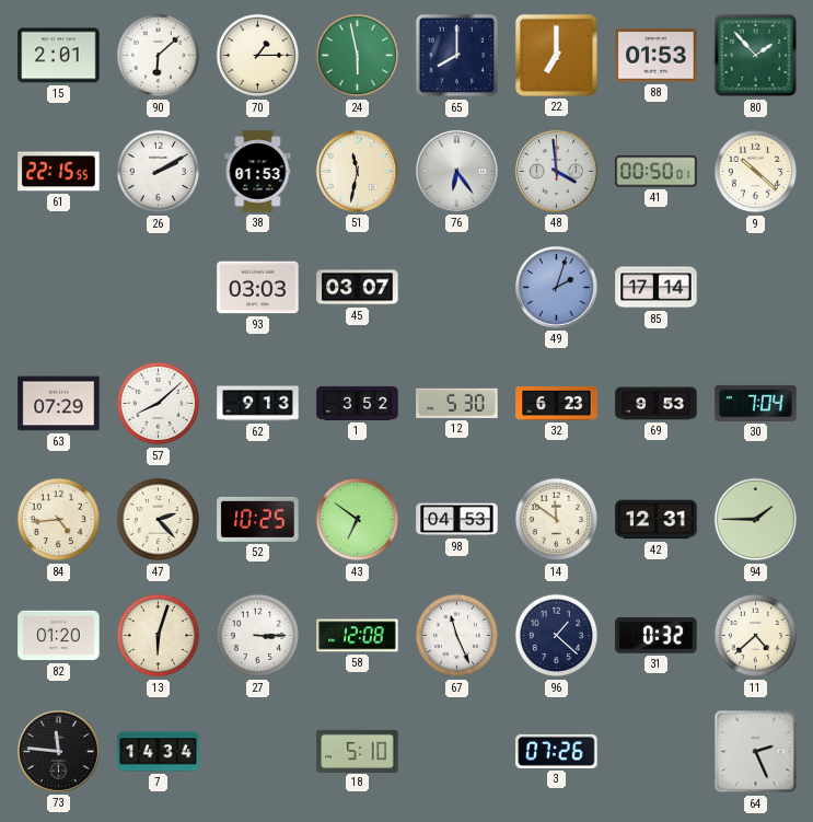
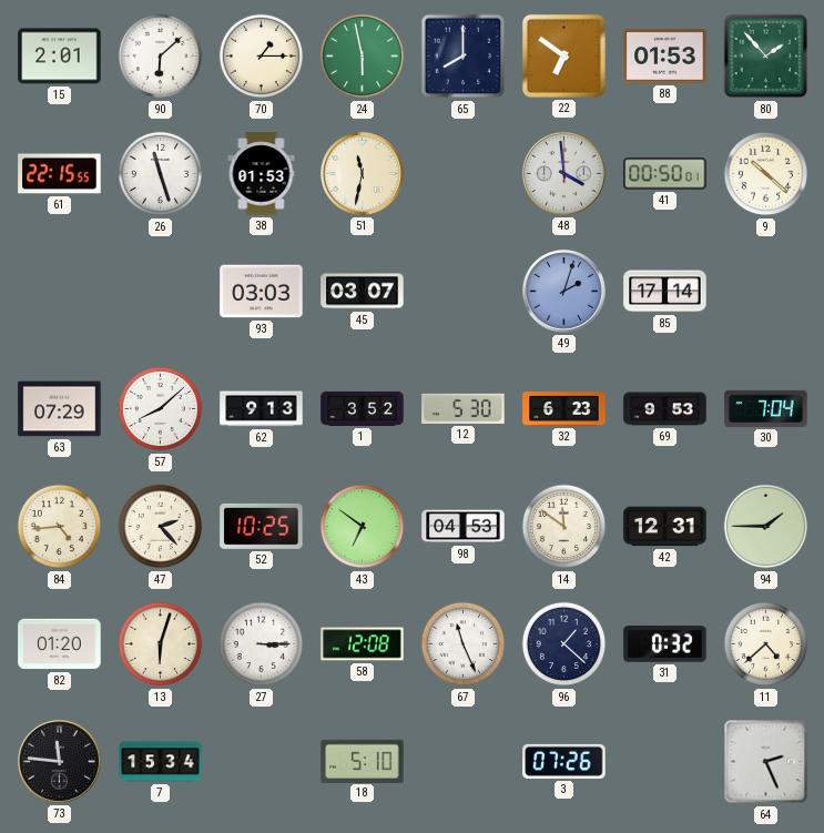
22: 7:00 -> 6:51
26: 2:10 -> 11:27
76: 6:24 -> none
7: 14:34 -> 15:34
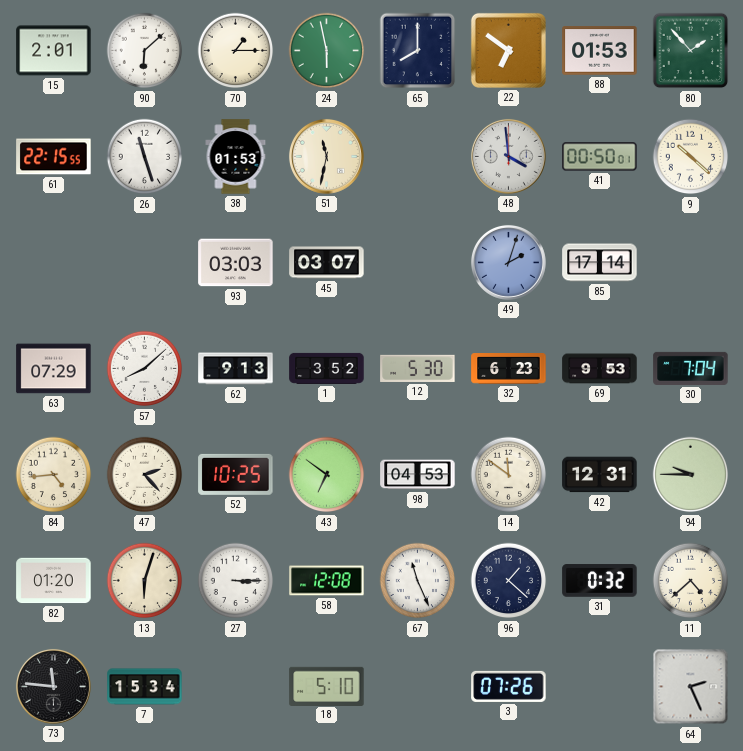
94: 1:45 -> 9:45
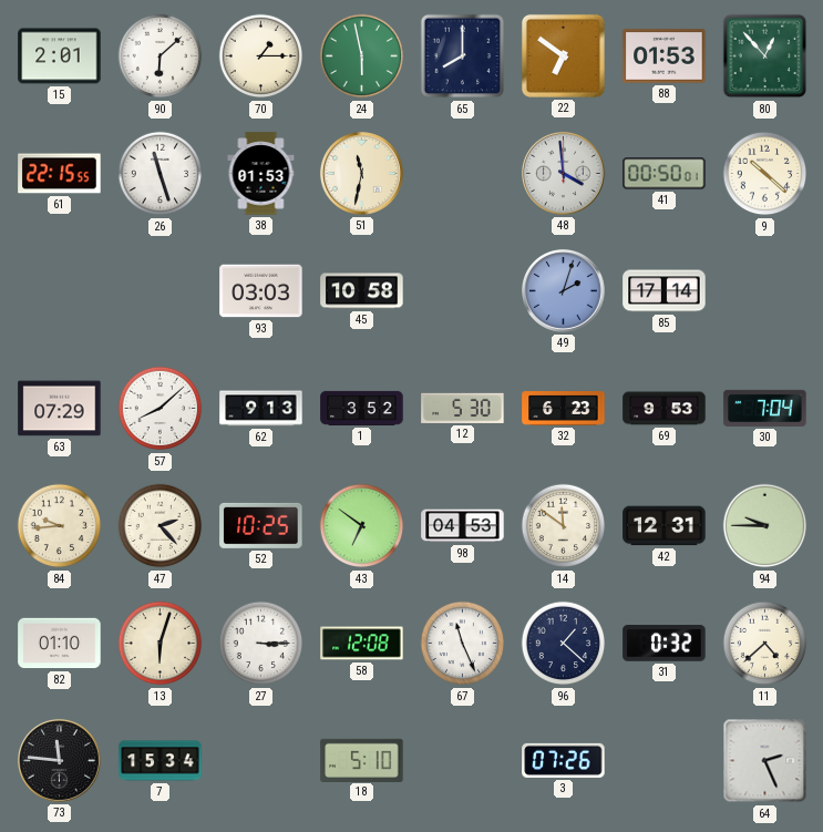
80: 1:53 -> 12:53
45: 03:07 -> 10:58
84: 4:44 -> 9:44
82: 01:20 -> 01:10
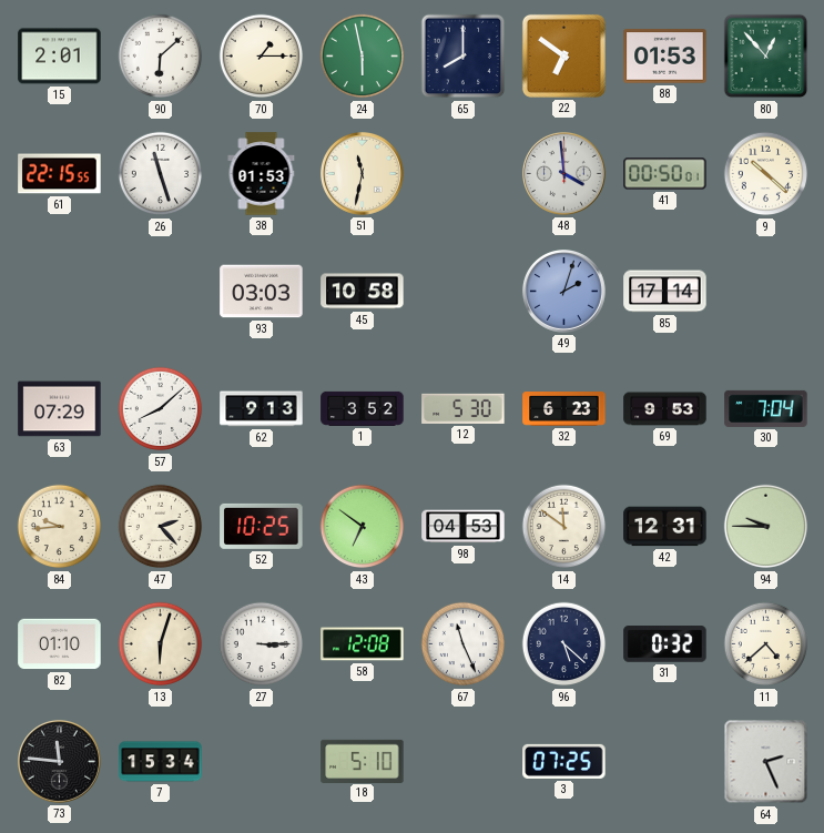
96: 1:22 -> 5:22
3: 07:26 -> 07:25
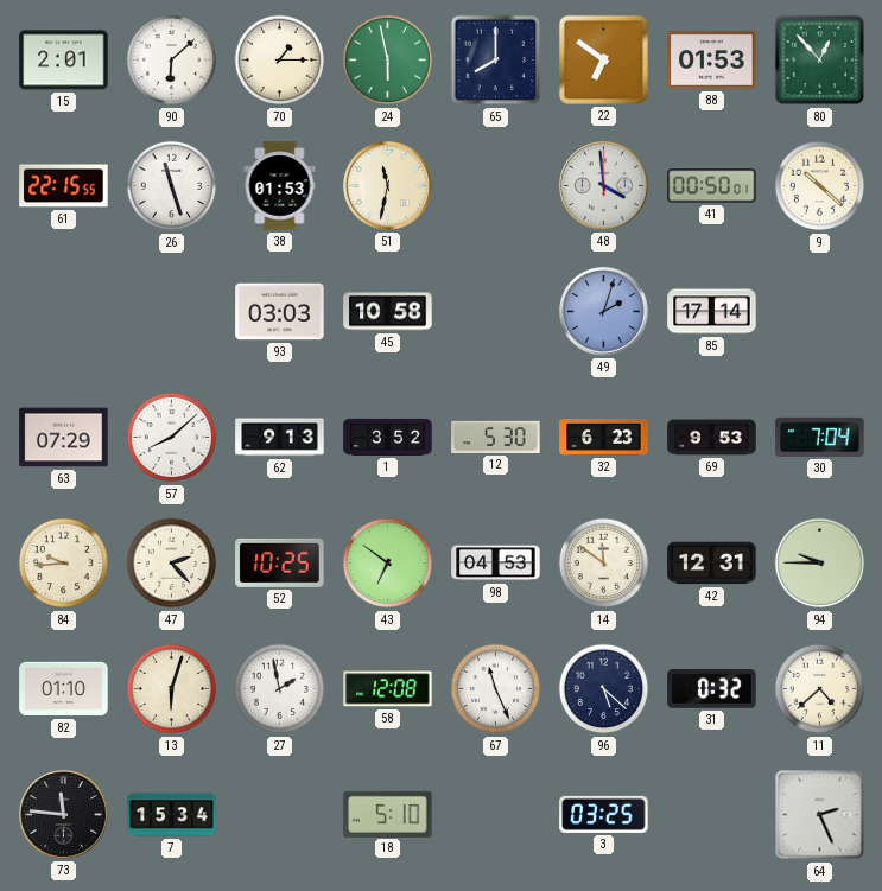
27: 3:15 -> 1:58
3: 07:25 -> 03:25
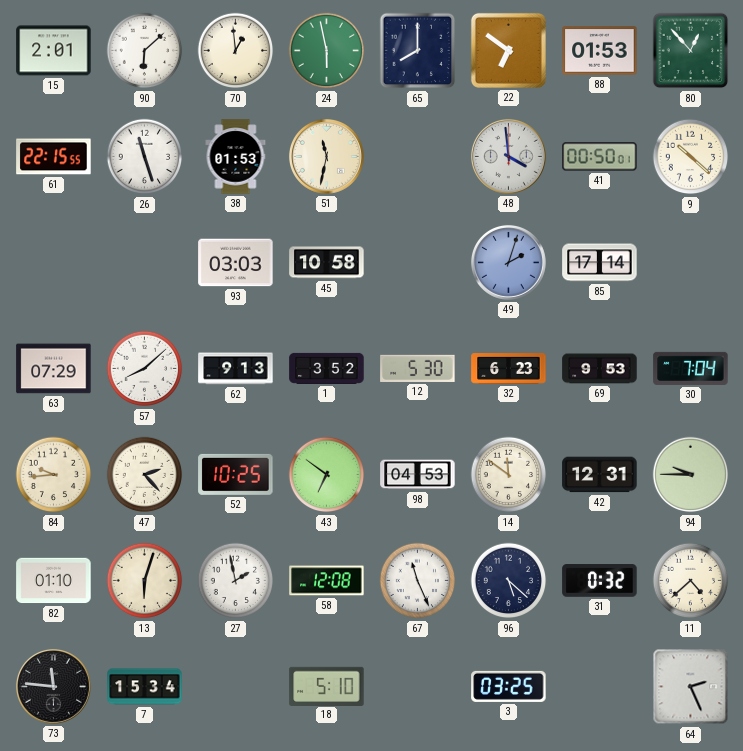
70: 1:15 -> 12:59
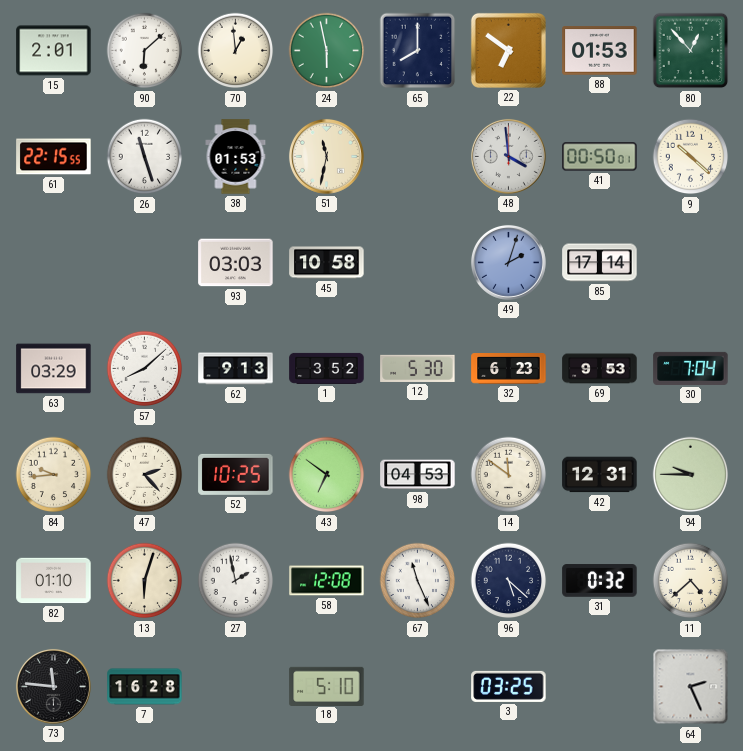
63: 07:29 -> 03:29
7: 15:34 -> 16:28
